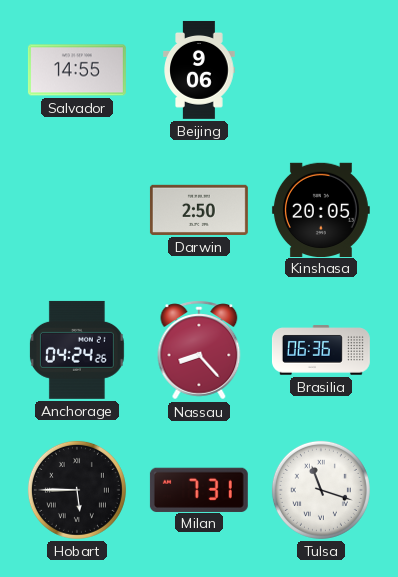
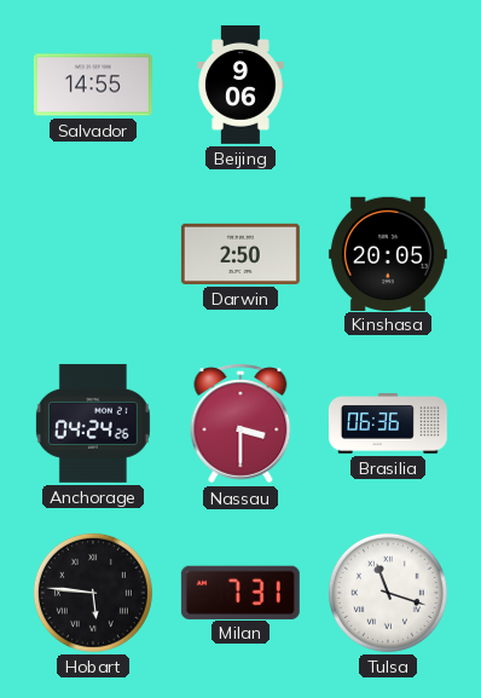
Nassau: 8:23 -> 3:30
Hobart: 5:45 -> 5:46
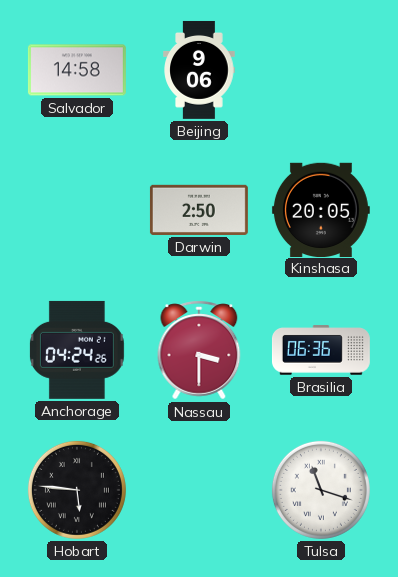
Salvador: 14:55 -> 14:58
Milan: 7:31 -> none
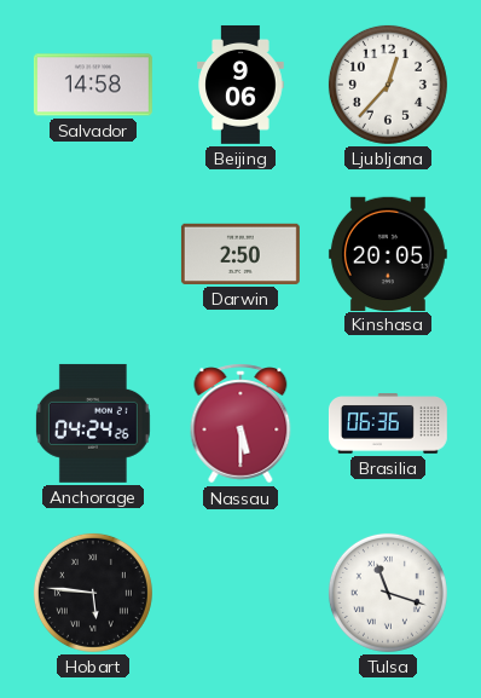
Ljubljana: none -> 12:37
Nassau: 3:30 -> 5:30
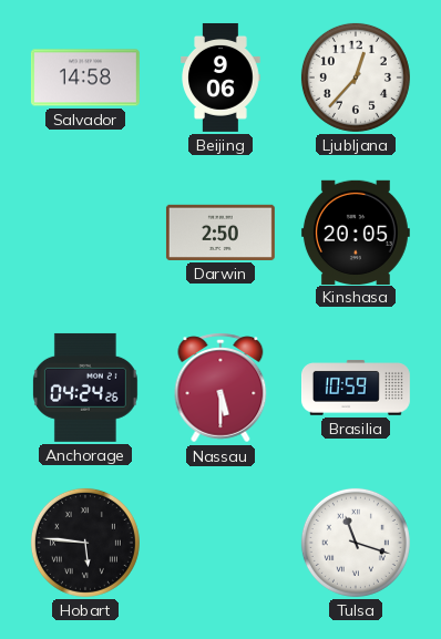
Brasilia: 06:36 -> 10:59
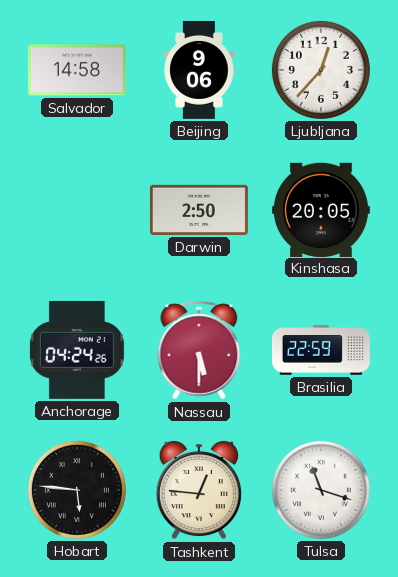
Brasilia: 10:59 -> 22:59
Tashkent: none -> 12:46
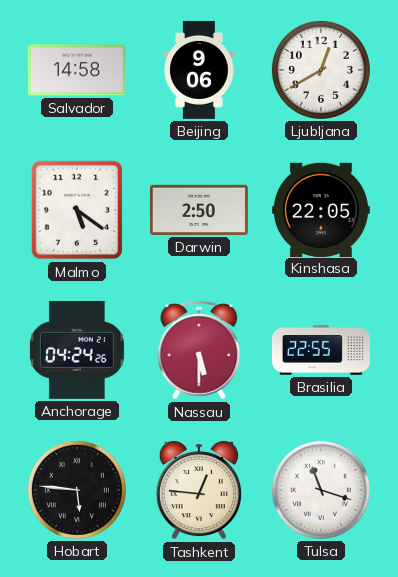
Ljubljana: 12:37 -> 12:40
Malmo: none -> 5:21
Kinshasa: 20:05 -> 22:05
Brasilia: 22:59 -> 22:55
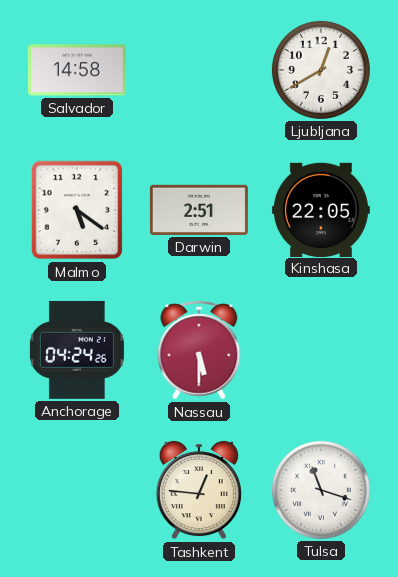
Beijing: 9:06 -> none
Darwin: 2:50 -> 2:51
Brasilia: 22:55 -> none
Hobart: 5:46 -> none
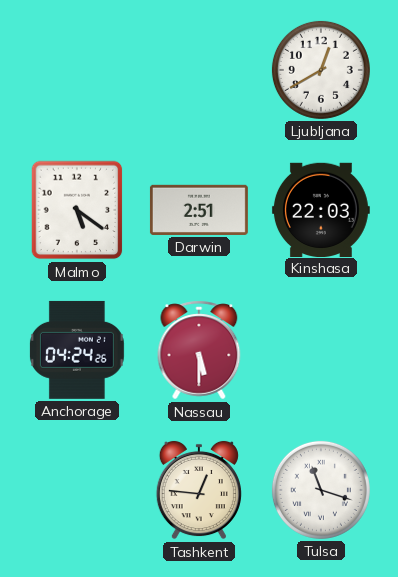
Salvador: 14:58 -> none
Kinshasa: 22:05 -> 22:03
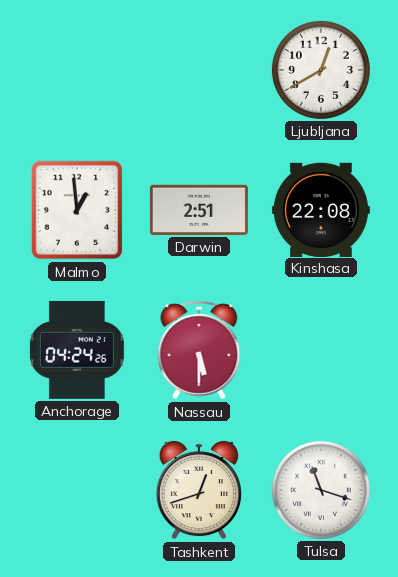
Malmo: 5:21 -> 12:59
Kinshasa: 22:03 -> 22:08
Tashkent: 12:46 -> 12:42
